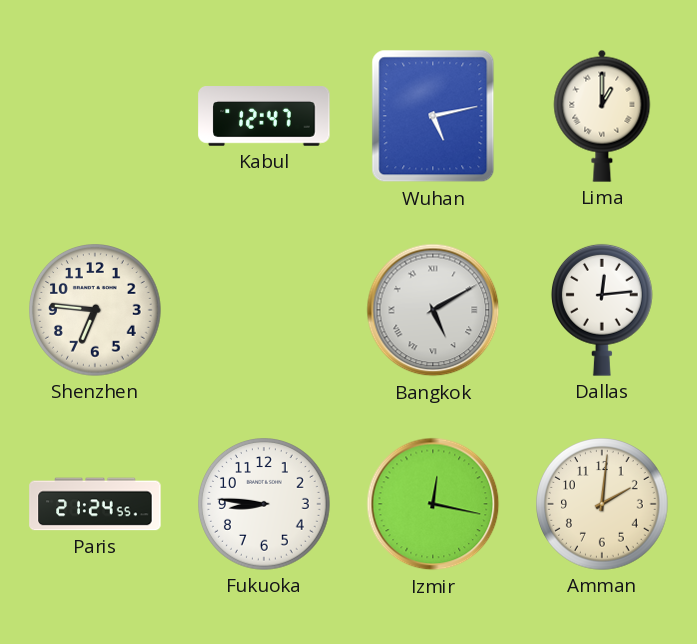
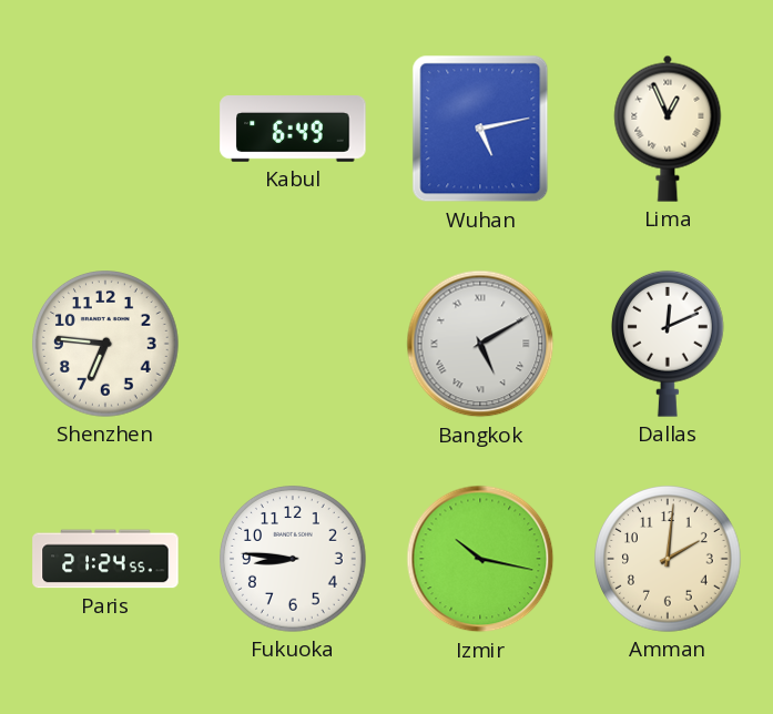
Kabul: 12:47 -> 6:49
Lima: 1:00 -> 12:56
Dallas: 12:14 -> 12:11
Izmir: 12:17 -> 10:17
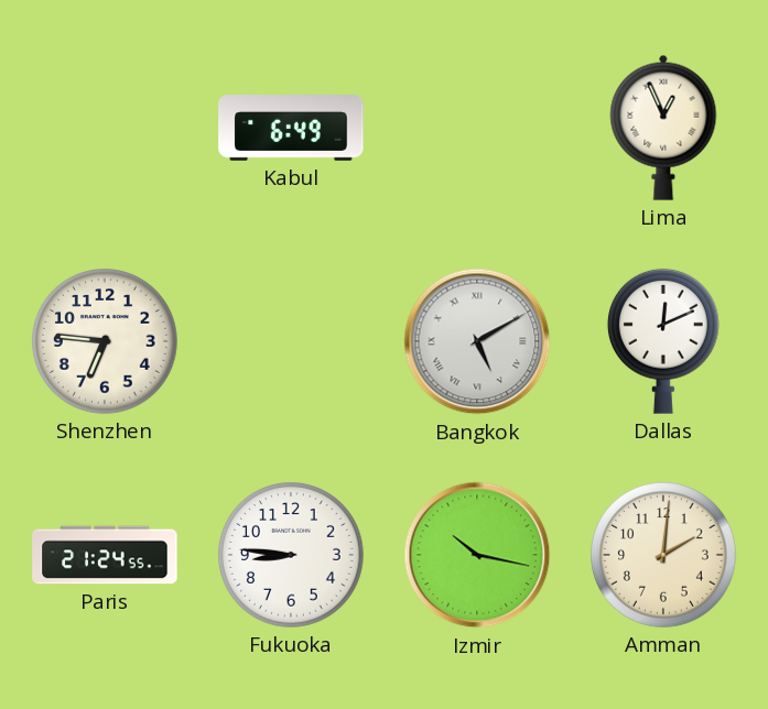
Wuhan: 5:13 -> none
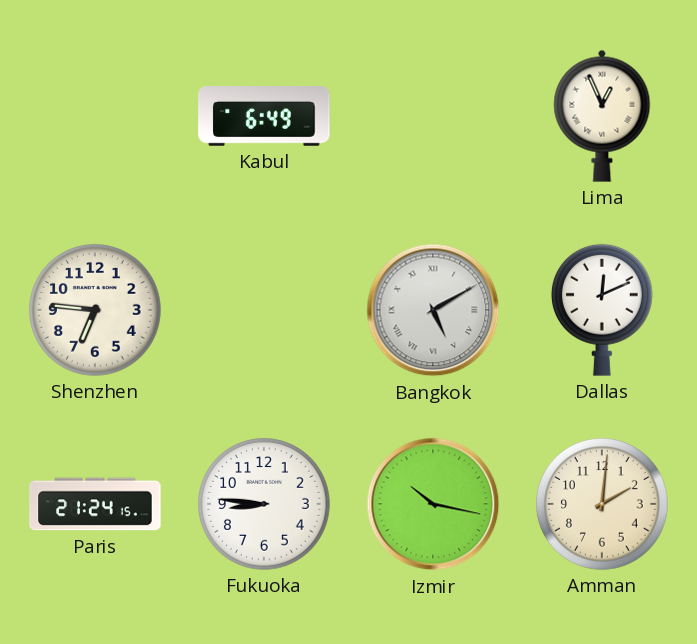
Paris: 21:24:55 -> 21:24:15
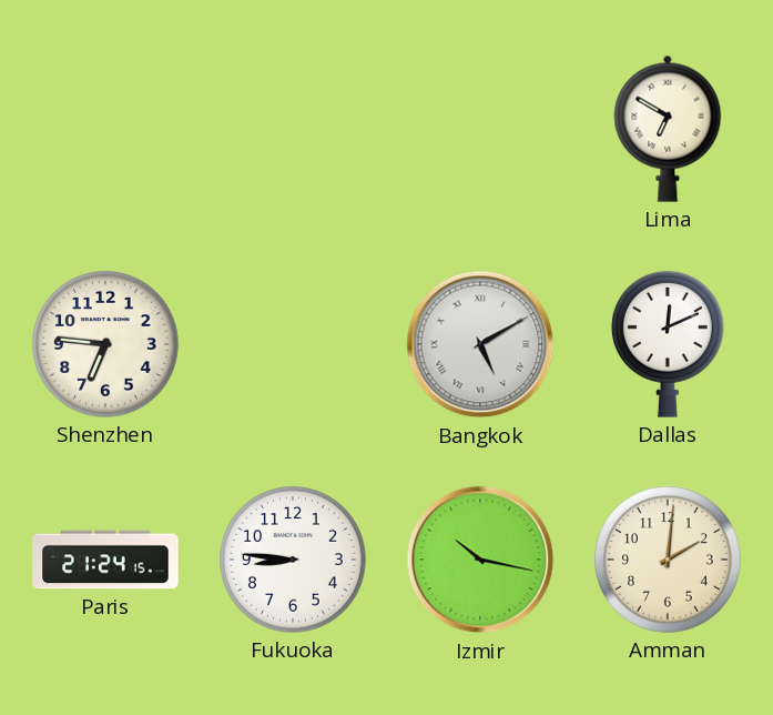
Kabul: 6:49 -> none
Lima: 12:56 -> 6:50
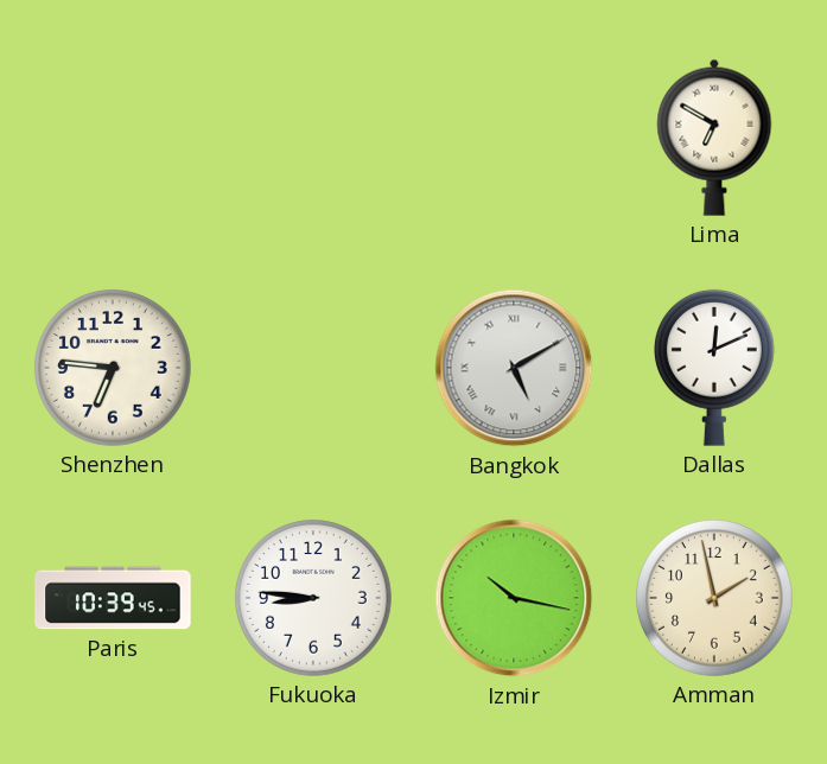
Paris: 21:24 -> 10:39
Amman: 2:01 -> 1:58
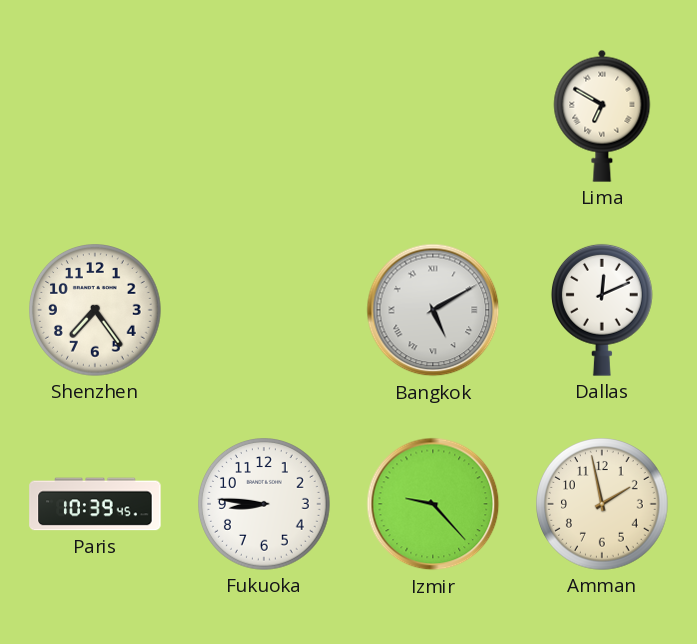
Shenzhen: 6:46 -> 7:24
Izmir: 10:17 -> 9:23
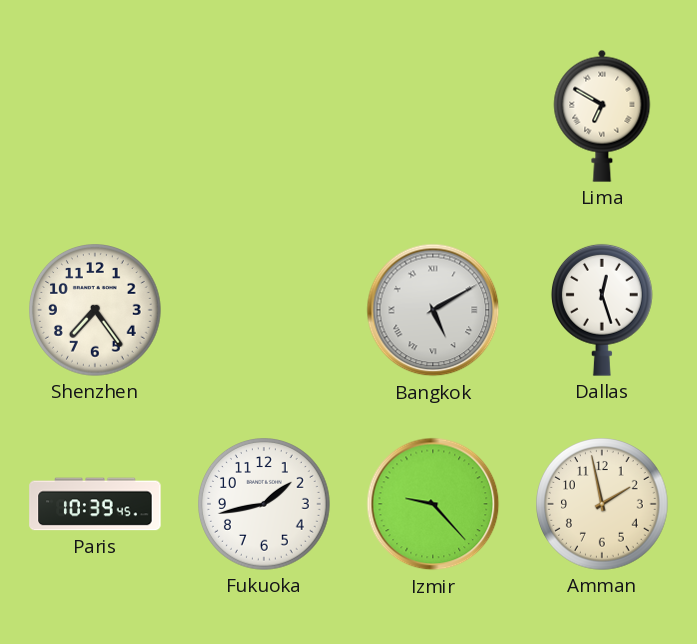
Dallas: 12:11 -> 12:27
Fukuoka: 8:46 -> 1:43
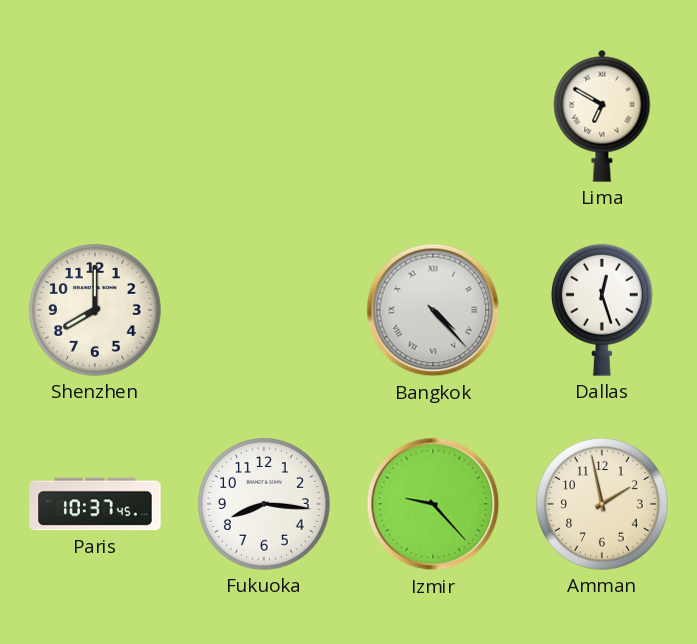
Shenzhen: 7:24 -> 8:00
Bangkok: 5:10 -> 4:23
Paris: 10:39 -> 10:37
Fukuoka: 1:43 -> 8:16
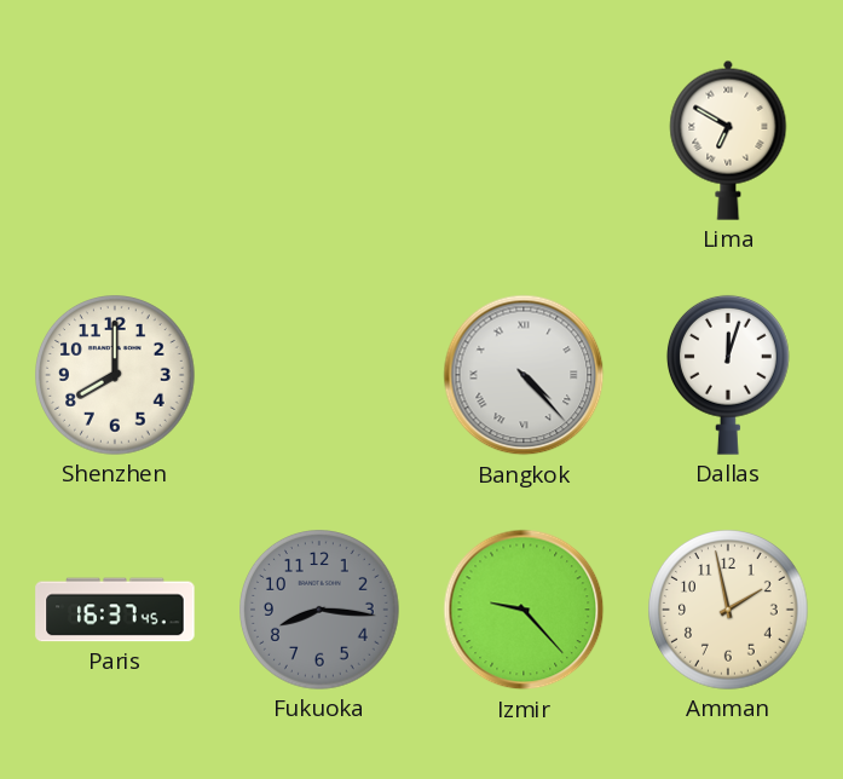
Dallas: 12:27 -> 12:03
Paris: 10:37 -> 16:37
Fukuoka dial: white -> grey
